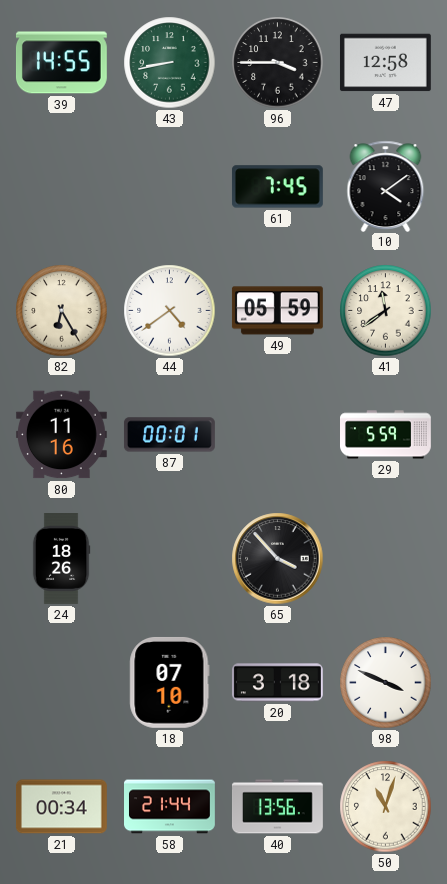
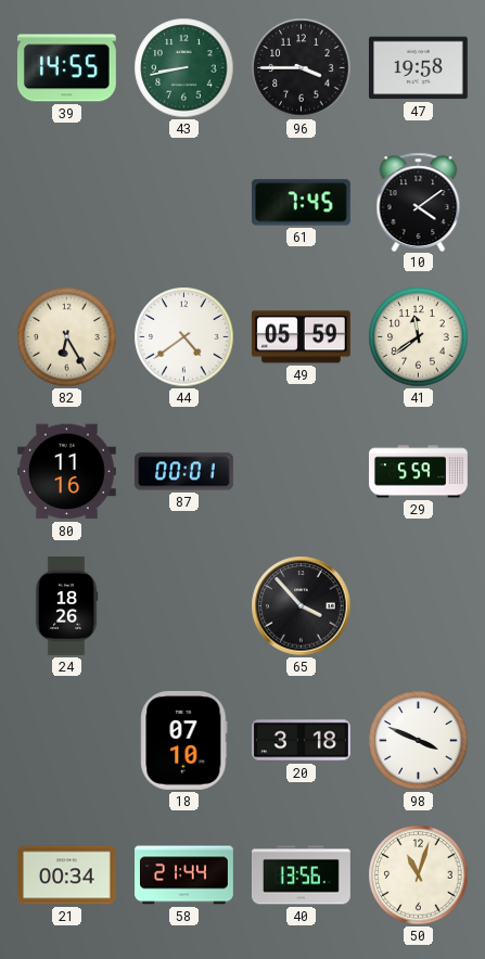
47: 12:58 -> 19:58
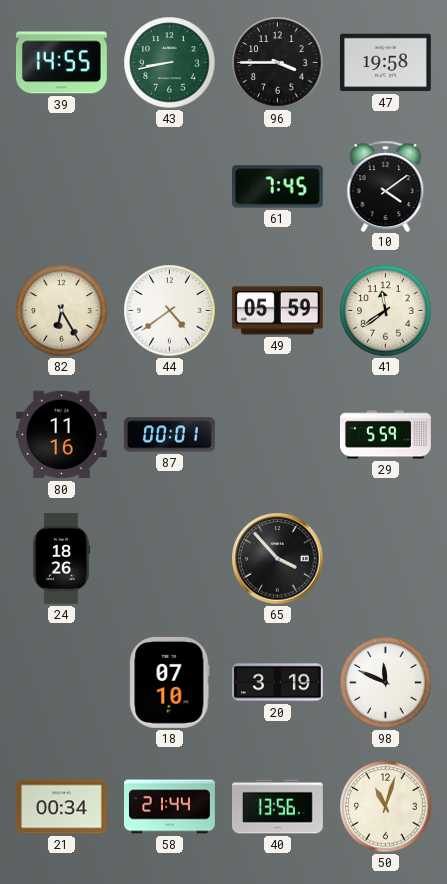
20: 3:18 -> 3:19
98: 3:49 -> 11:49
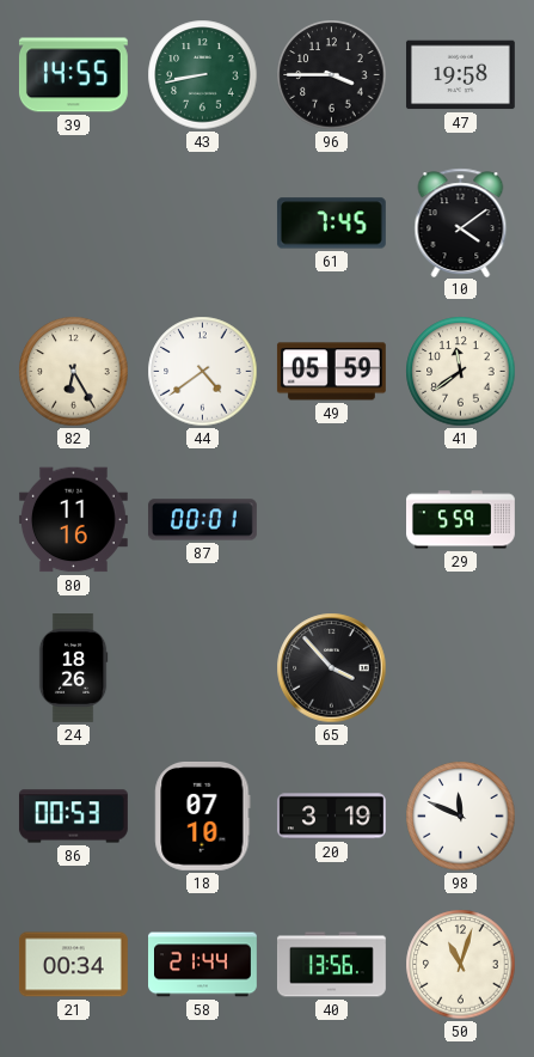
86: none -> 00:53
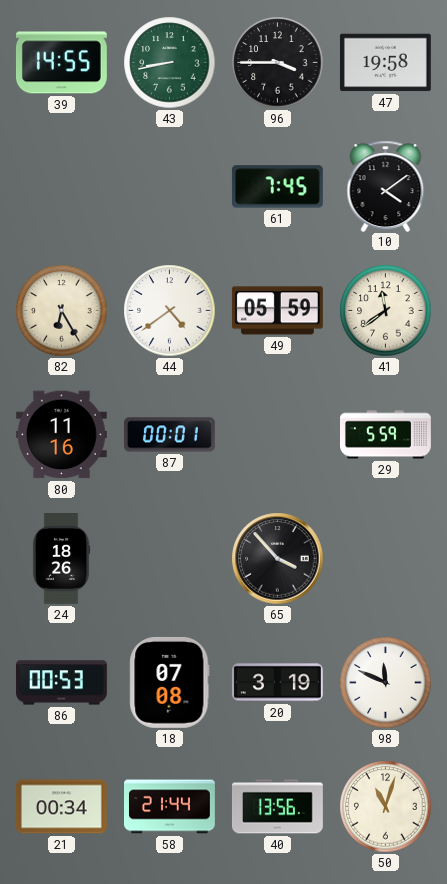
18: 07:10 -> 07:08
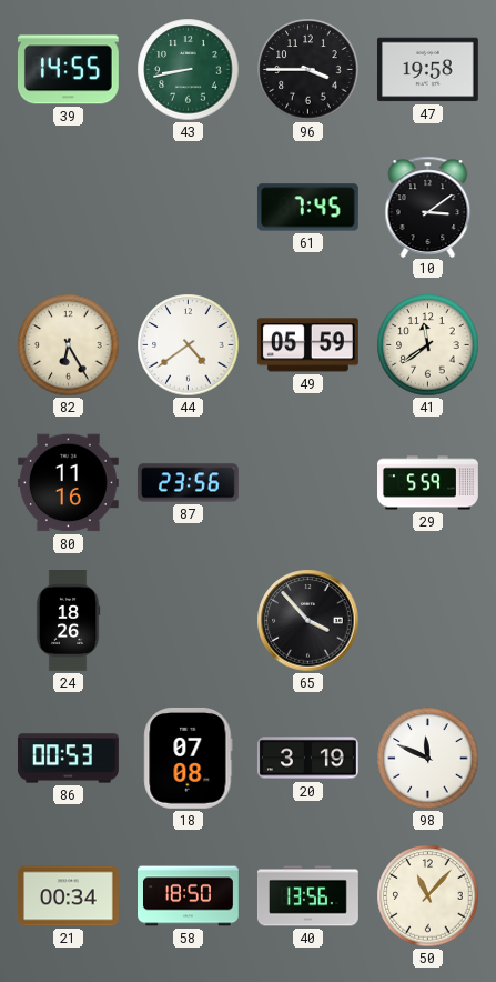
10: 4:09 -> 3:09
87: 00:01 -> 23:56
58: 21:44 -> 18:50
50: 11:03 -> 11:07
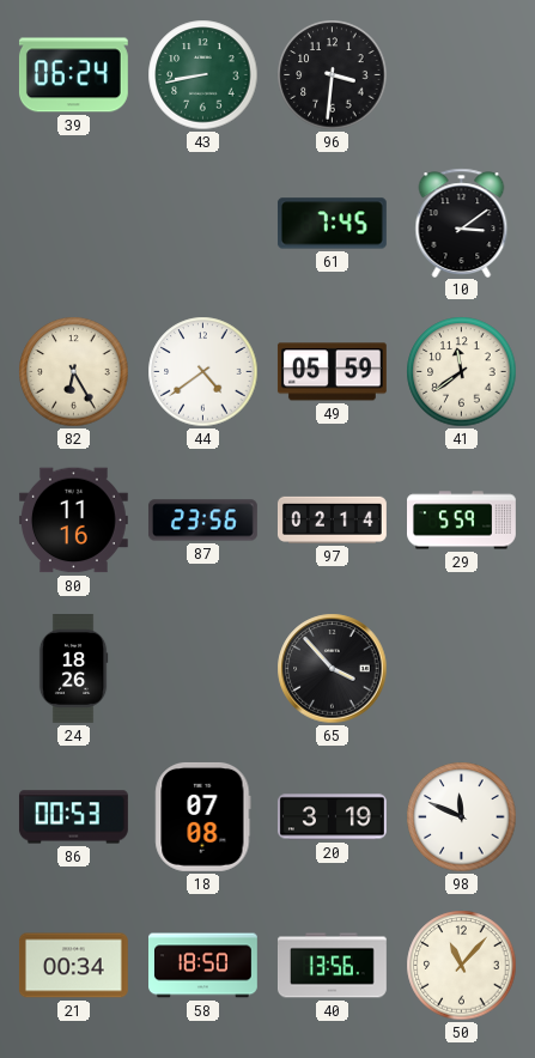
39: 14:55 -> 06:24
96: 3:45 -> 3:31
47: 19:58 -> none
97: none -> 02:14
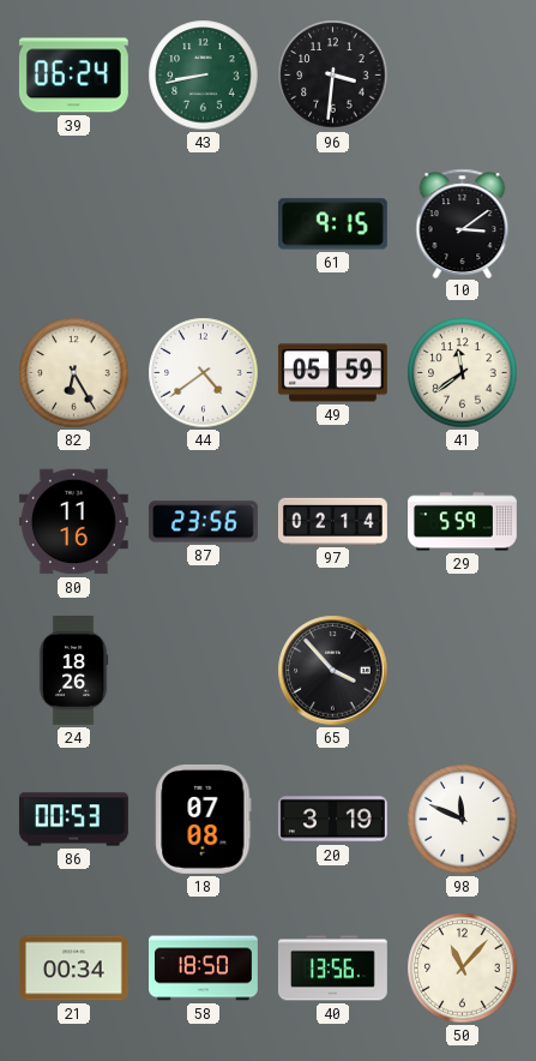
61: 7:45 -> 9:15
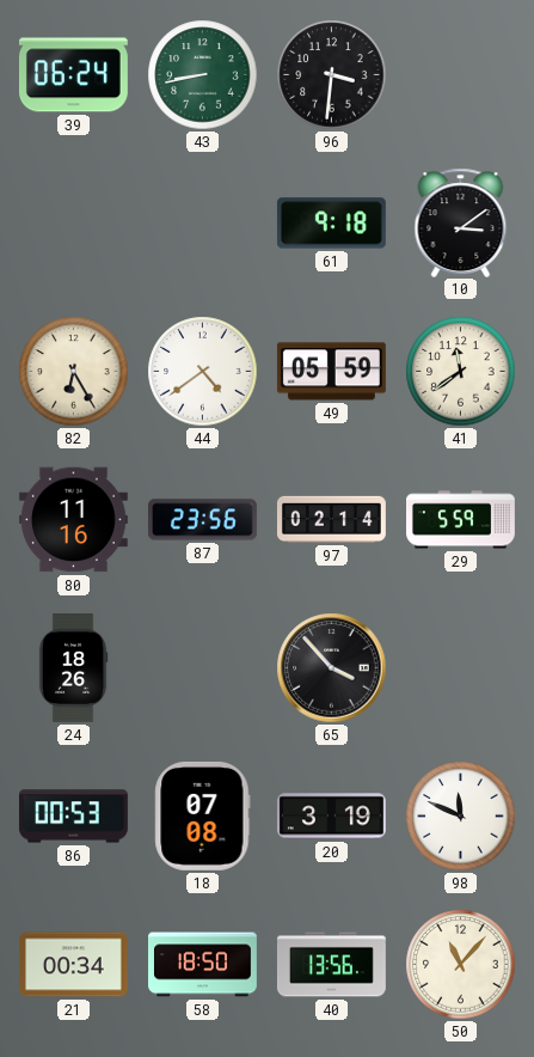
61: 9:15 -> 9:18
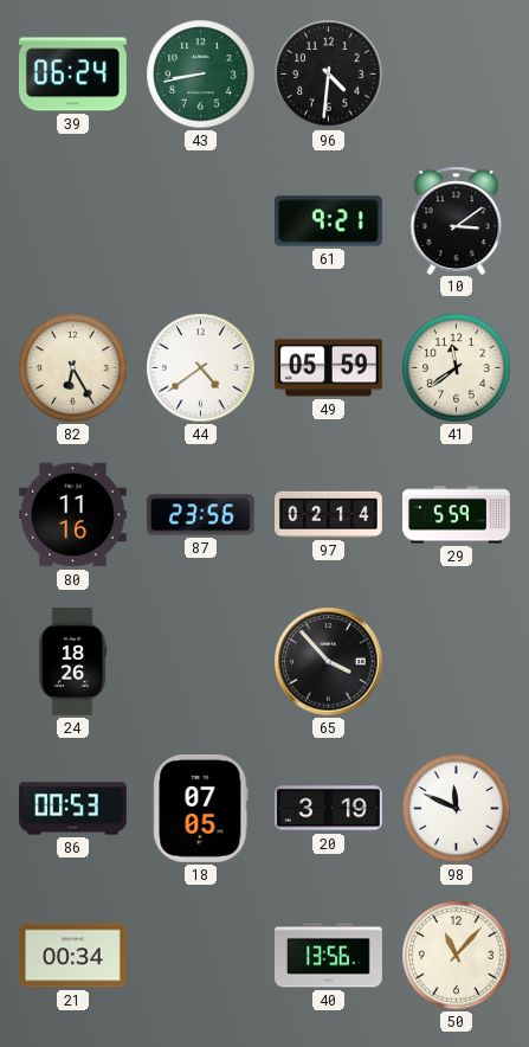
96: 3:31 -> 4:31
61: 9:18 -> 9:21
18: 07:08 -> 07:05
58: 18:50 -> none
